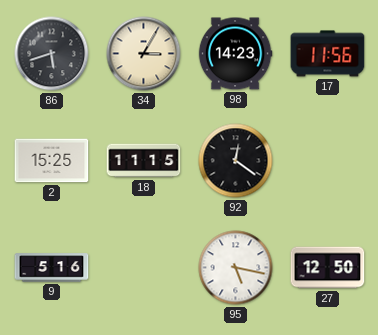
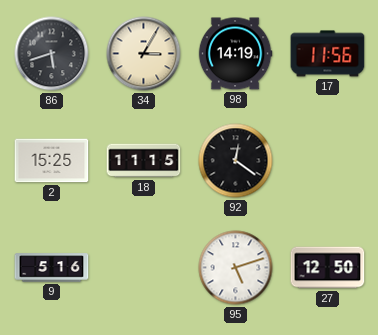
98: 14:23 -> 14:19
95: 5:17 -> 5:12
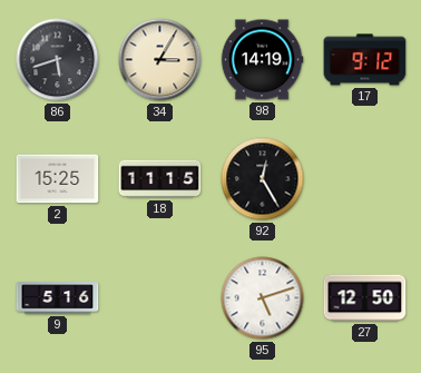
17: 11:56 -> 9:12
92: 12:21 -> 12:25
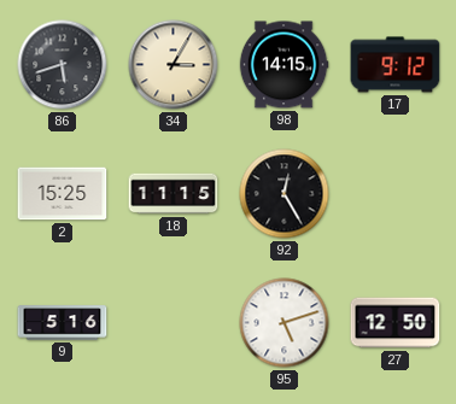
98: 14:19 -> 14:15
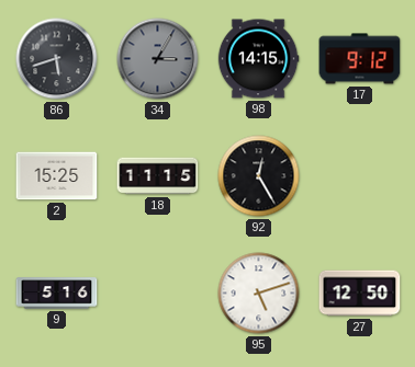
34 dial: cream -> grey
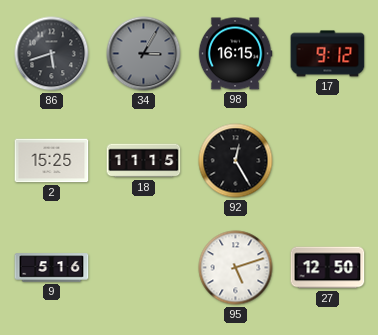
98: 14:15 -> 16:15
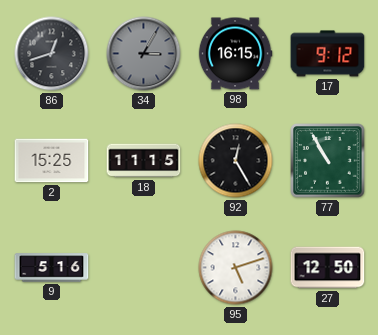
86: 5:42 -> 12:42
77: none -> 10:55
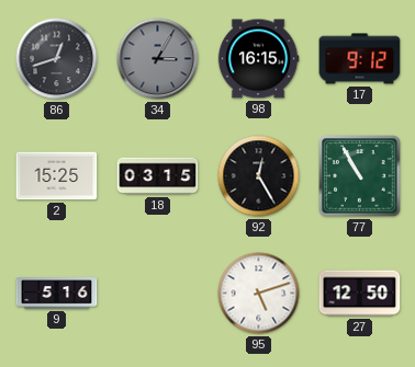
18: 11:15 -> 03:15
